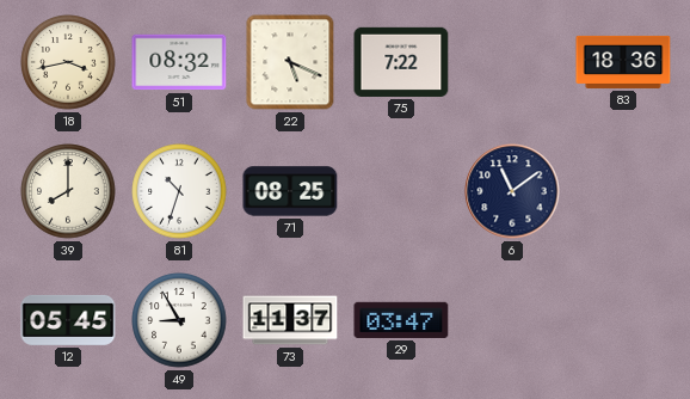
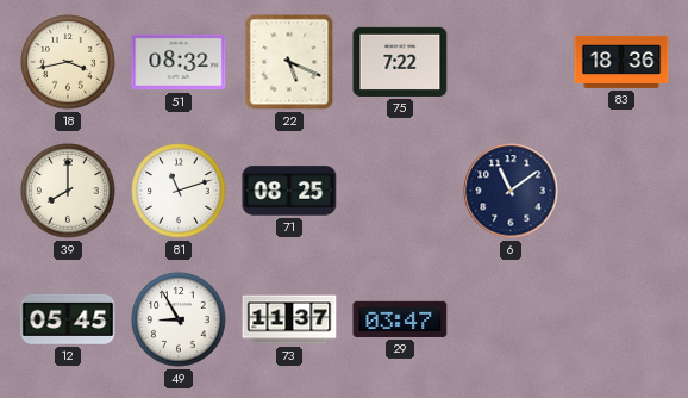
81: 10:33 -> 11:12
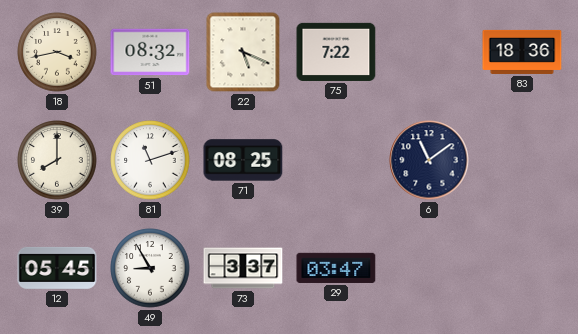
73: 11:37 -> 3:37
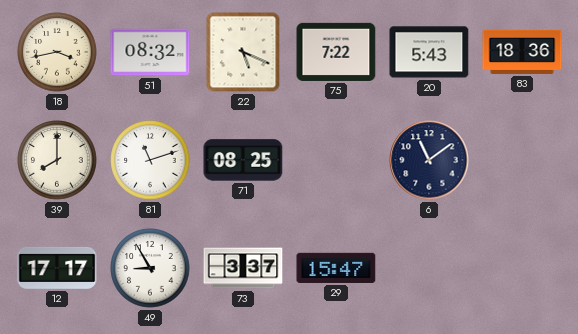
20: none -> 5:43
12: 05:45 -> 17:17
29: 03:47 -> 15:47
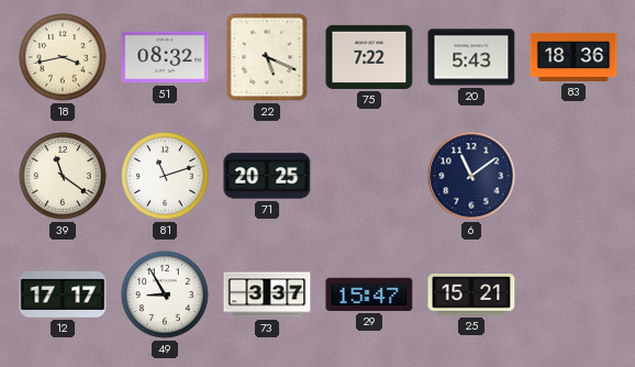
39: 8:00 -> 11:21
71: 08:25 -> 20:25
25: none -> 15:21
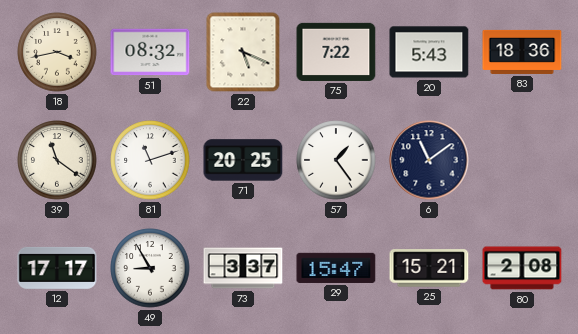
57: none -> 1:24
80: none -> 2:08
